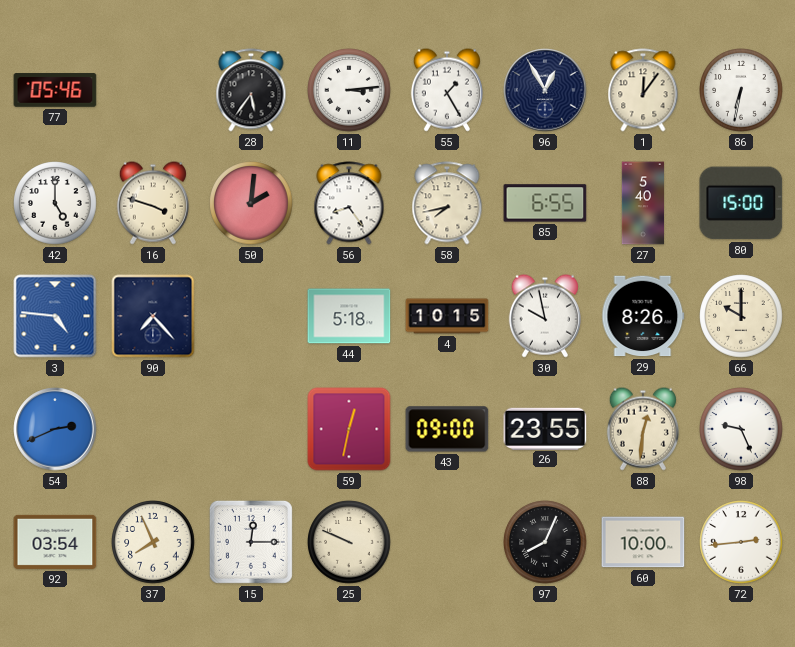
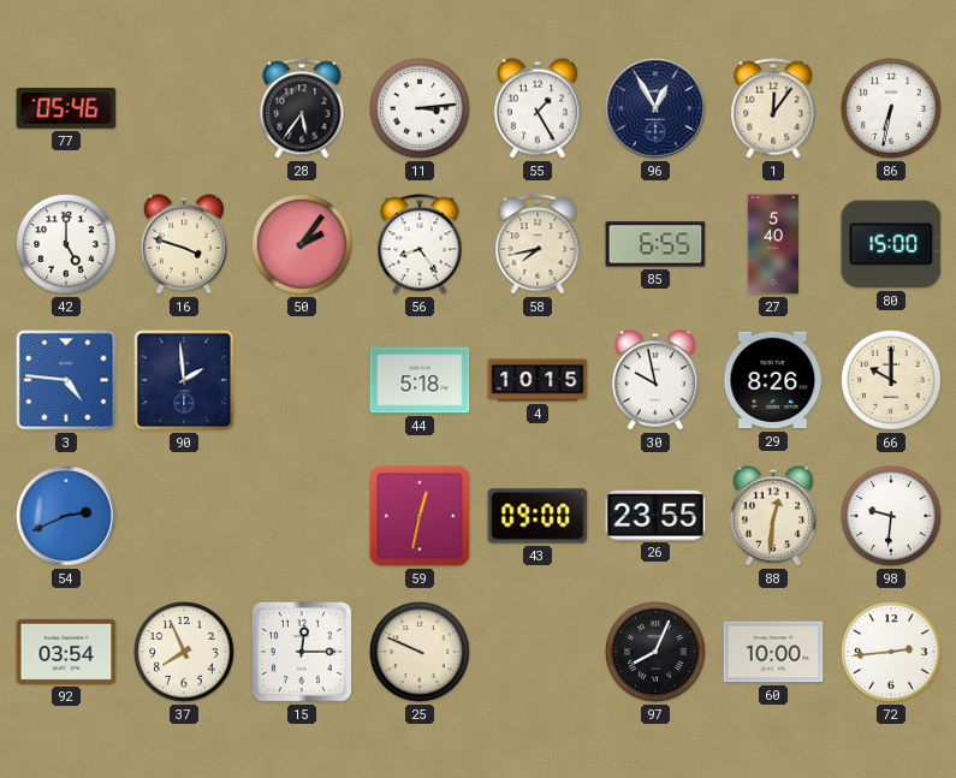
50: 2:01 -> 2:06
90: 7:23 -> 1:59
98: 9:26 -> 9:31
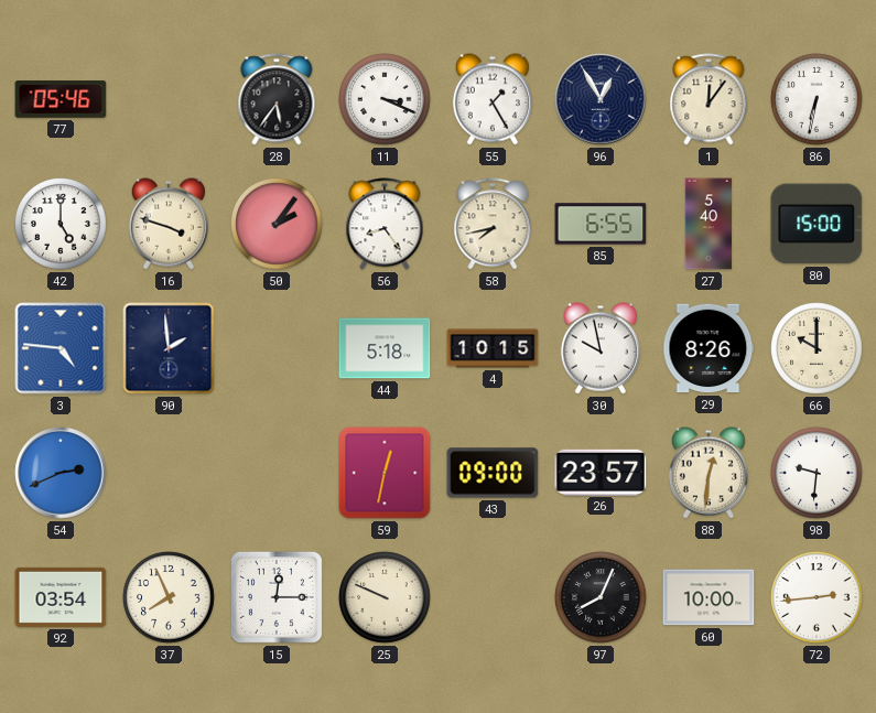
11: 3:14 -> 3:19
26: 23:55 -> 23:57
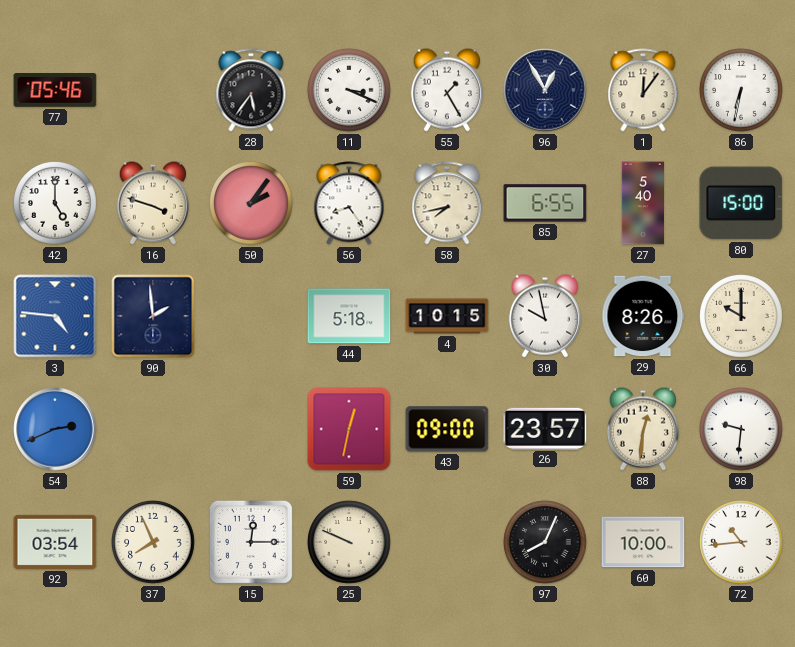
72: 2:44 -> 10:44
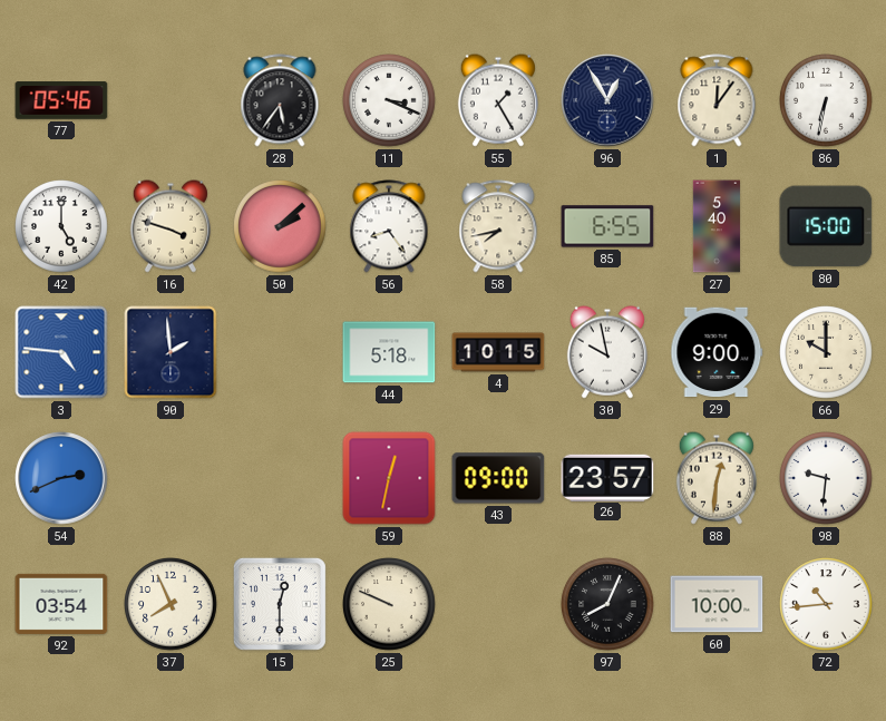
50: 2:06 -> 2:08
29: 8:26 -> 9:00
15: 12:15 -> 12:30
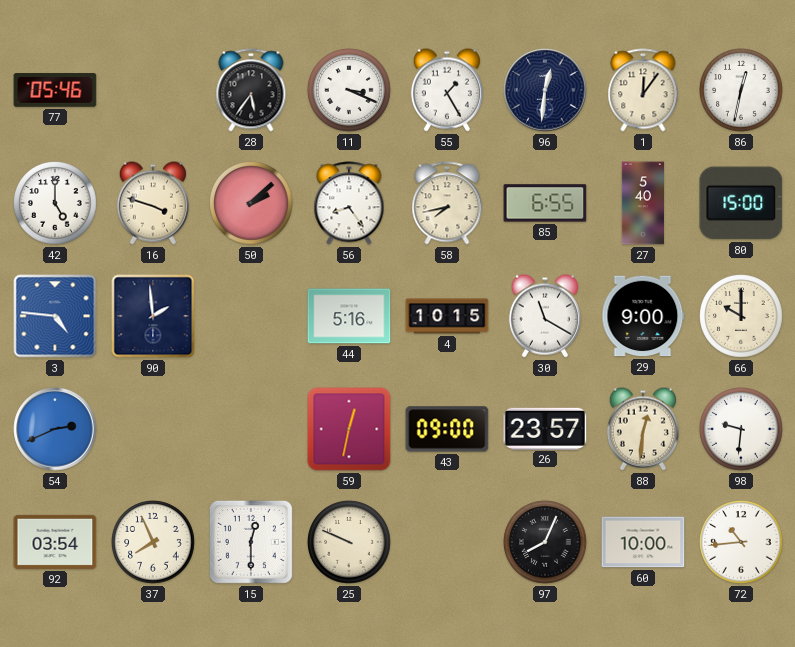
96: 12:55 -> 12:31
86: 6:32 -> 12:32
44: 5:18 -> 5:16
30: 9:58 -> 11:20
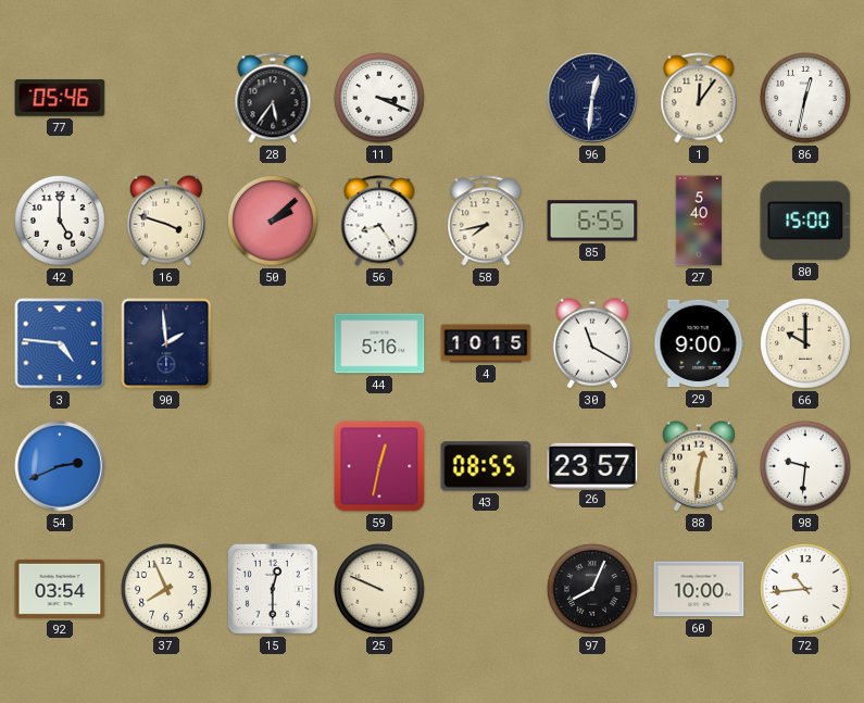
55: 1:25 -> none
43: 09:00 -> 08:55
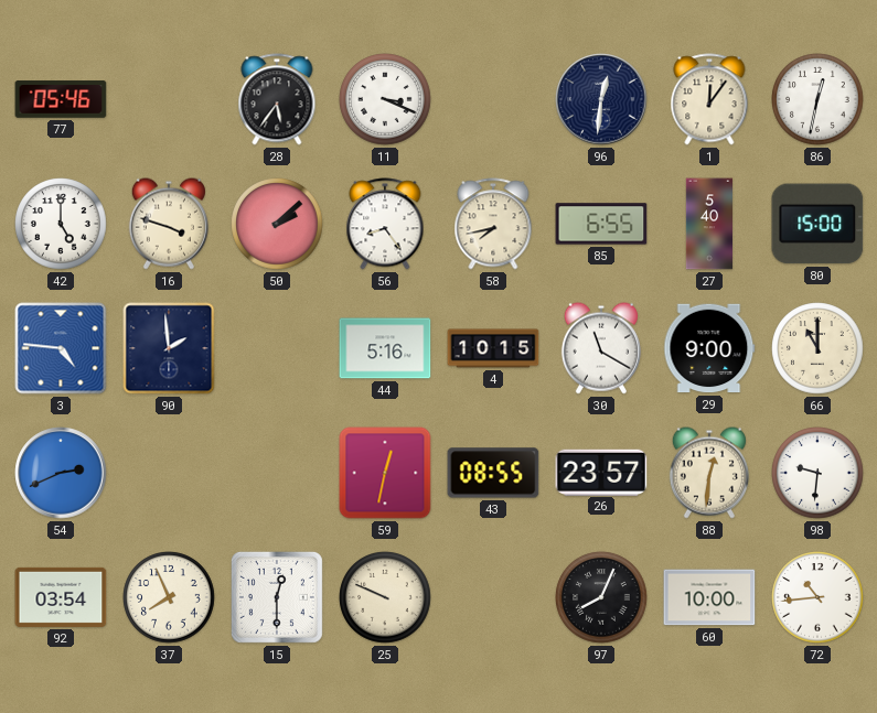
66: 10:00 -> 11:00
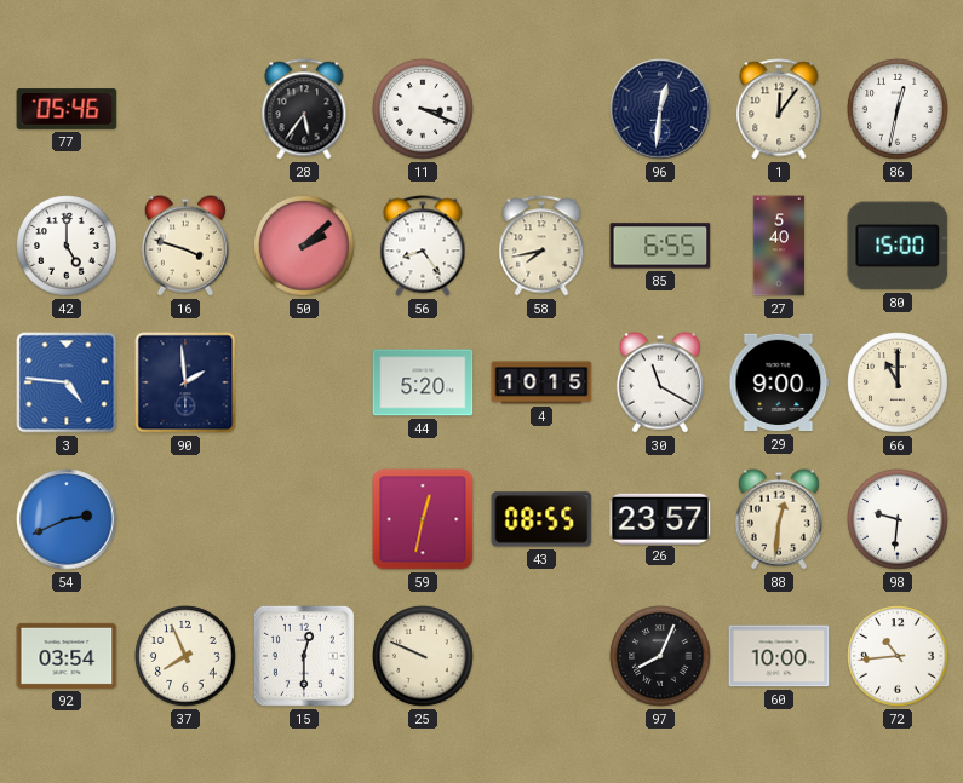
44: 5:16 -> 5:20
